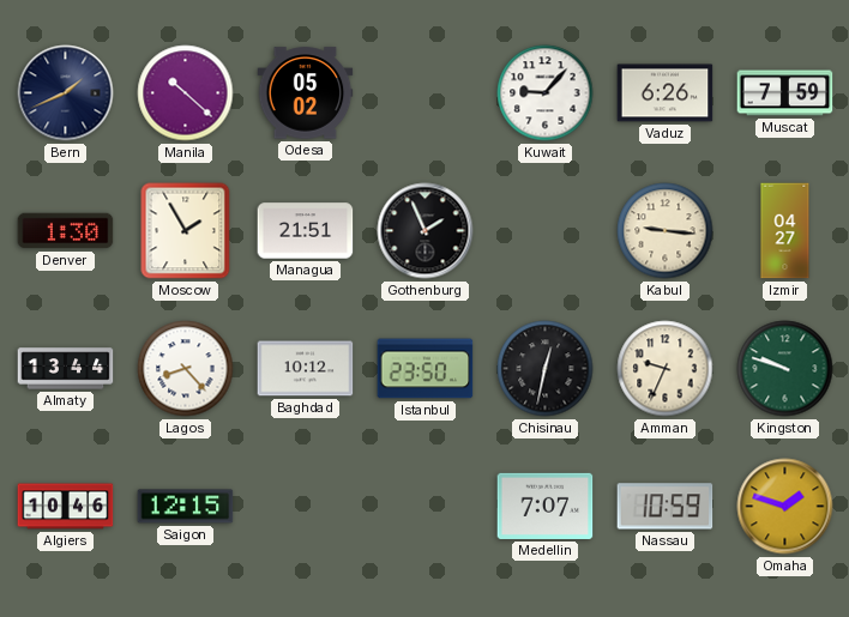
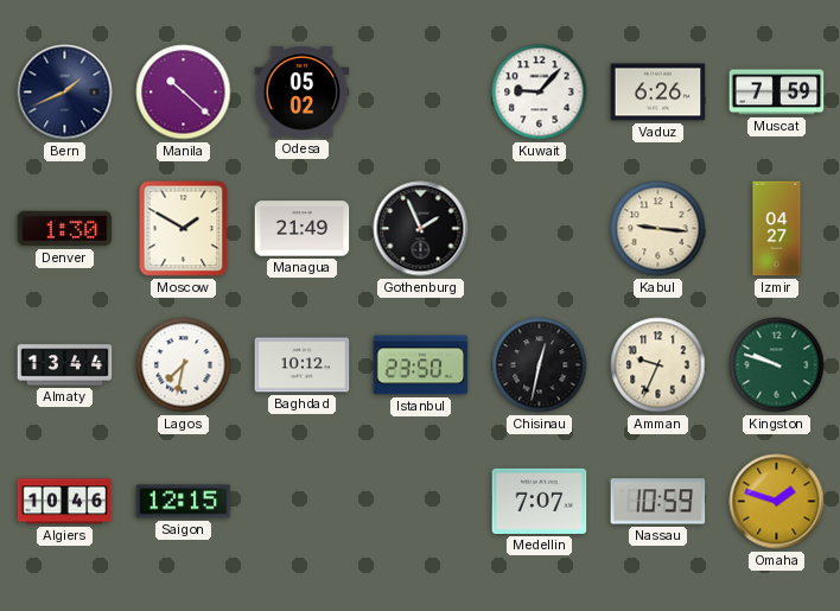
Moscow: 1:55 -> 1:50
Managua: 21:51 -> 21:49
Lagos: 8:23 -> 7:32
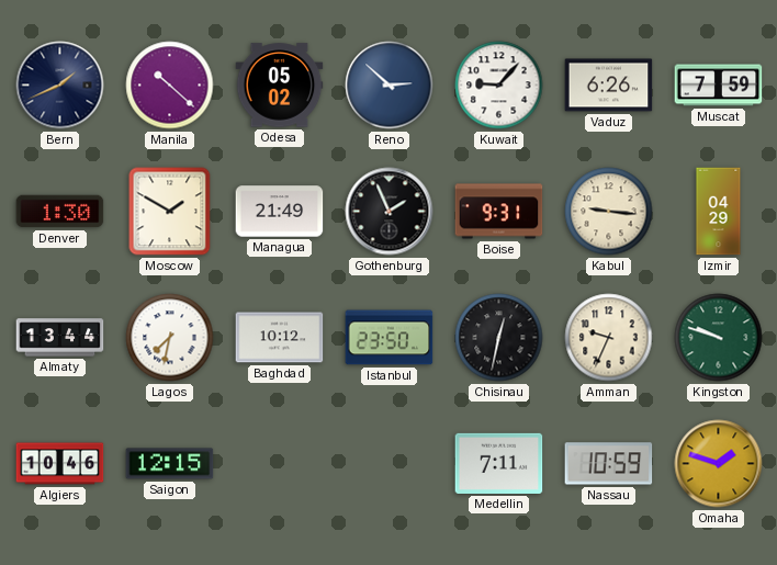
Reno: none -> 2:52
Boise: none -> 9:31
Izmir: 04:27 -> 04:29
Medellin: 7:07 -> 7:11
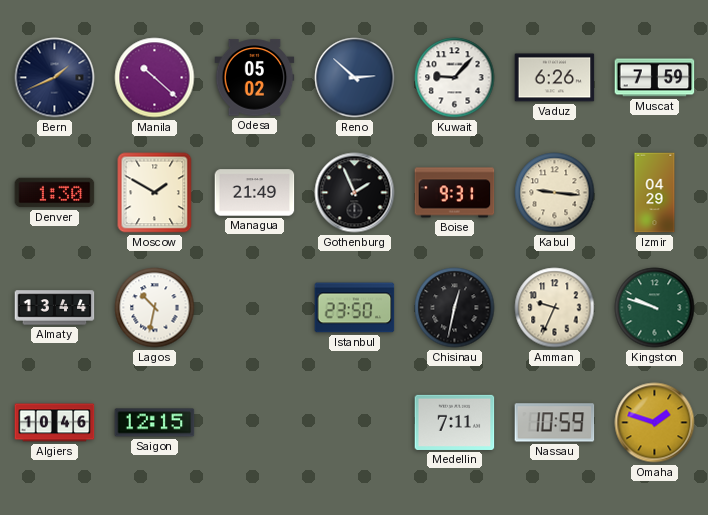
Lagos: 7:32 -> 10:32
Baghdad: 10:12 -> none
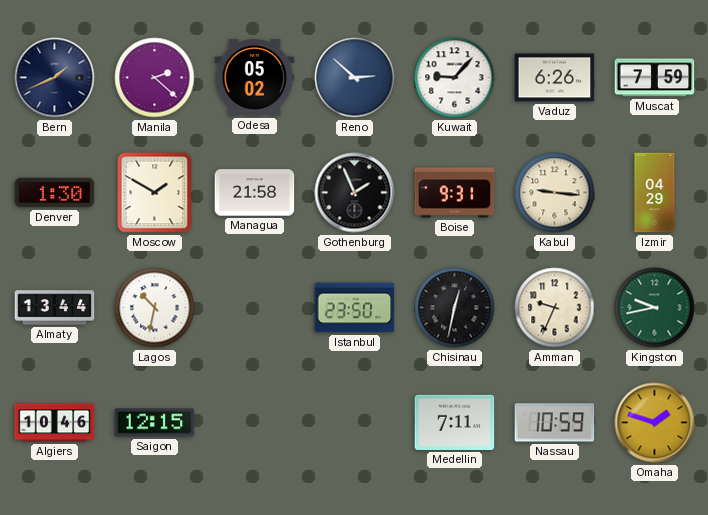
Manila: 10:22 -> 2:22
Managua: 21:49 -> 21:58
Kingston: 9:48 -> 9:43
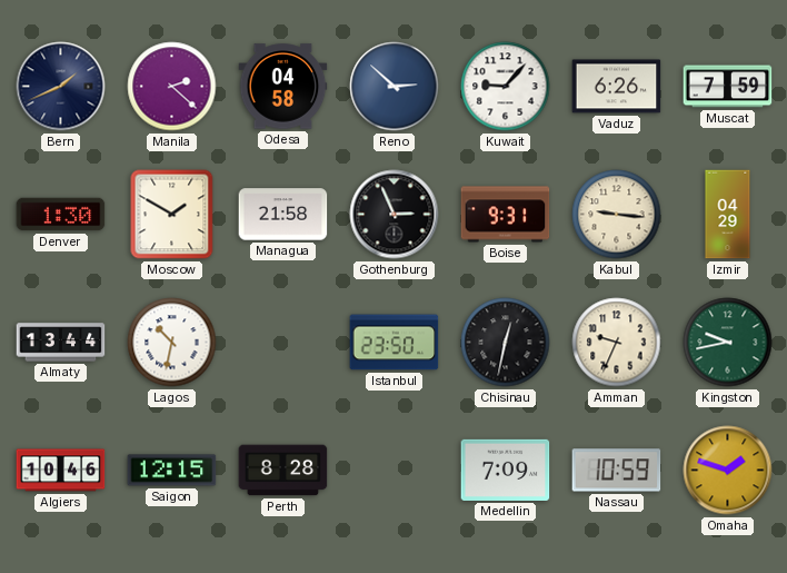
Odesa: 05:02 -> 04:58
Gothenburg: 1:56 -> 2:56
Perth: none -> 8:28
Medellin: 7:11 -> 7:09
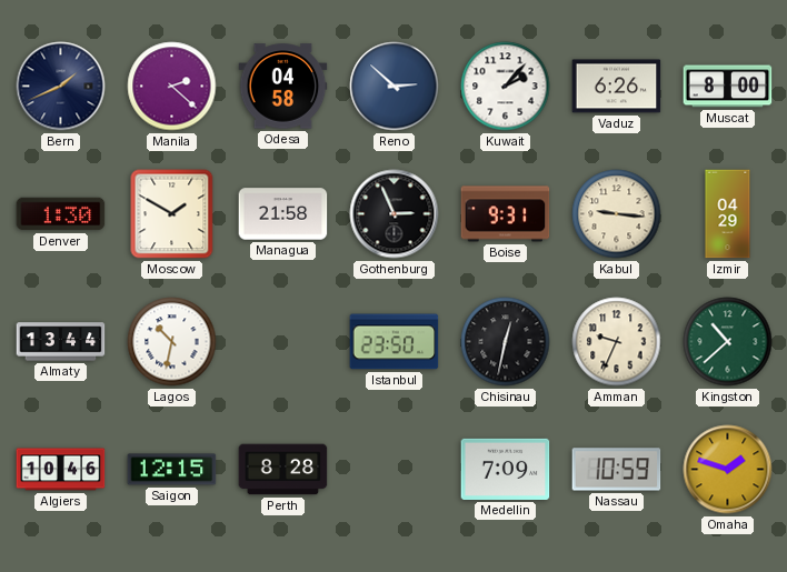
Kuwait: 9:07 -> 2:07
Muscat: 7:59 -> 8:00
Kingston: 9:43 -> 10:38
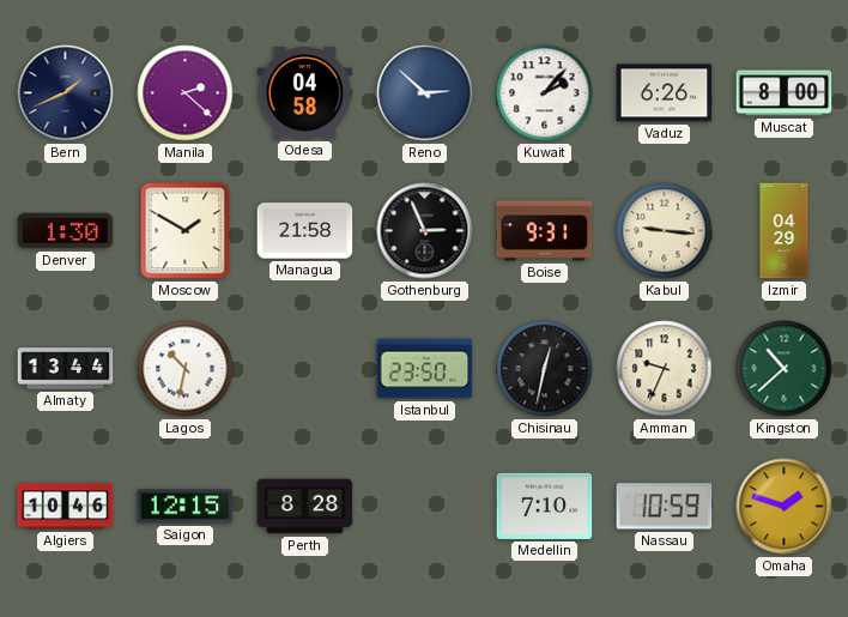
Medellin: 7:09 -> 7:10
